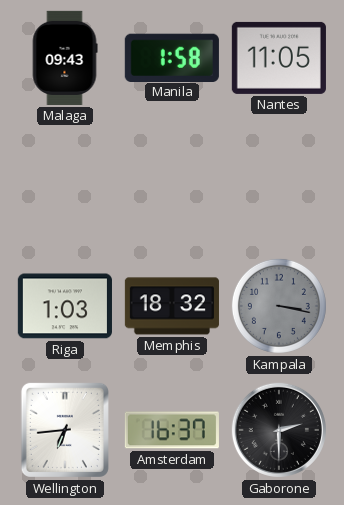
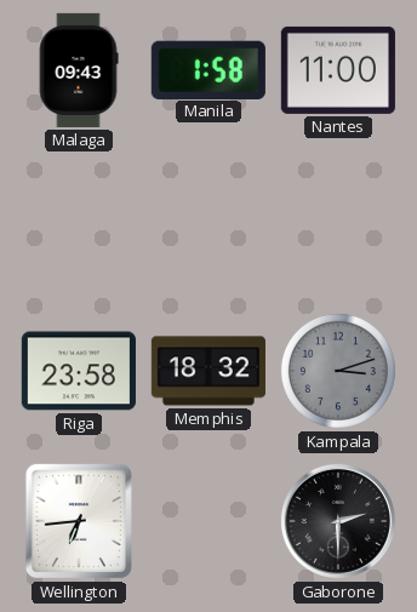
Nantes: 11:05 -> 11:00
Riga: 1:03 -> 23:58
Kampala: 3:17 -> 3:12
Amsterdam: 16:37 -> none
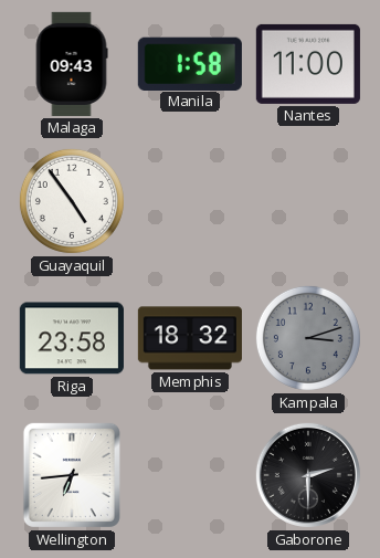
Guayaquil: none -> 4:54
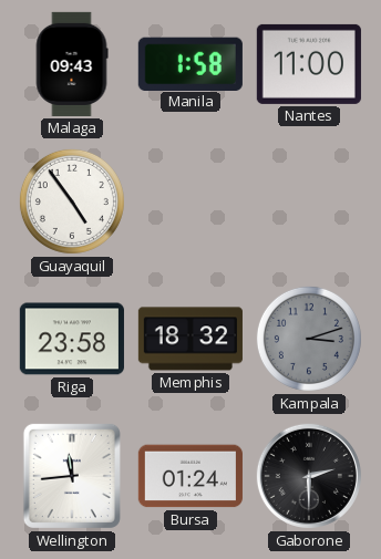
Wellington: 6:44 -> 11:44
Bursa: none -> 01:24
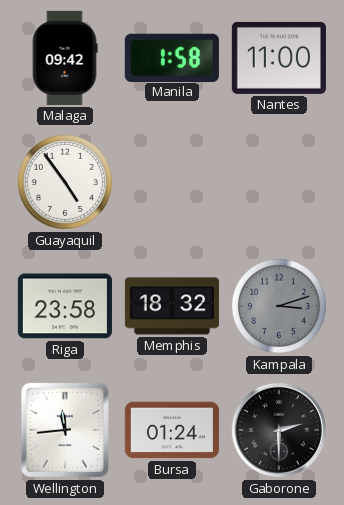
Malaga: 09:43 -> 09:42
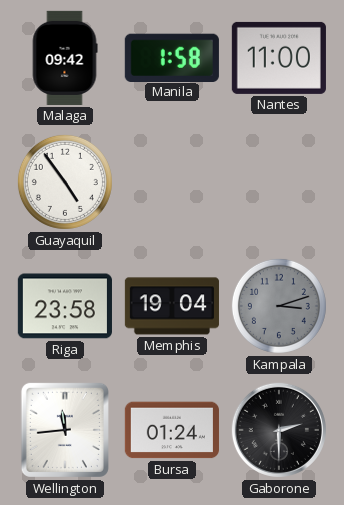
Memphis: 18:32 -> 19:04
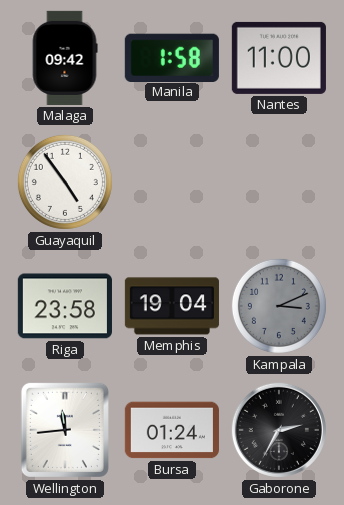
Kampala: 3:12 -> 3:11
Gaborone: 2:30 -> 2:35
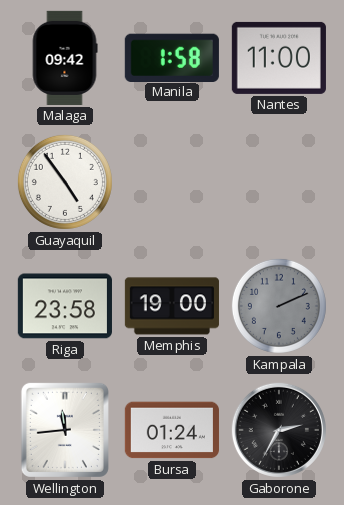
Memphis: 19:04 -> 19:00
Kampala: 3:11 -> 2:11
